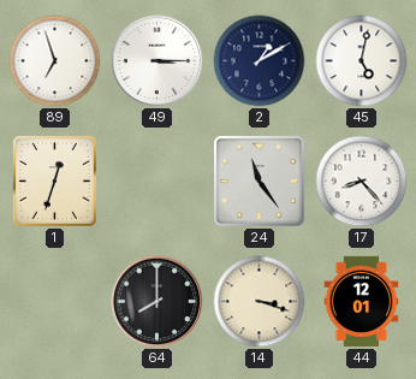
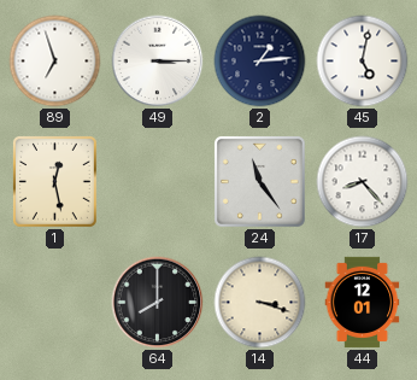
2: 1:10 -> 1:14
1: 12:33 -> 12:28
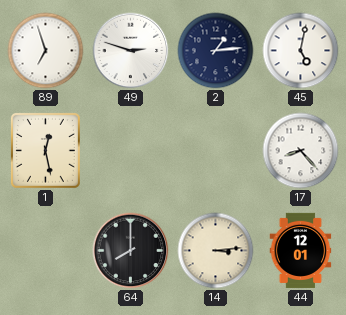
49: 3:15 -> 2:48
24: 11:24 -> none
14: 3:18 -> 3:14
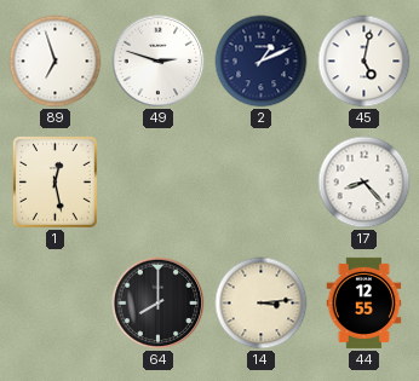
2: 1:14 -> 1:11
44: 12:01 -> 12:55
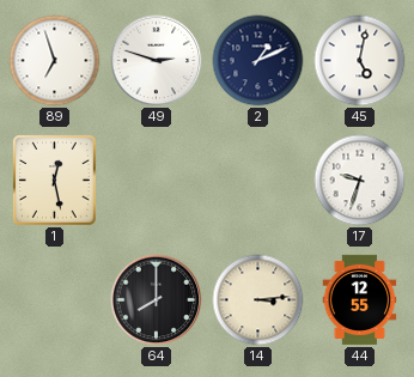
17: 8:23 -> 9:33
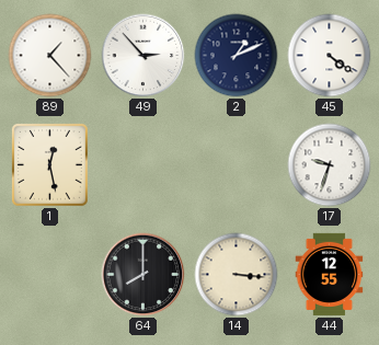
89: 6:57 -> 1:23
49: 2:48 -> 2:53
45: 5:02 -> 4:21
14: 3:14 -> 3:16
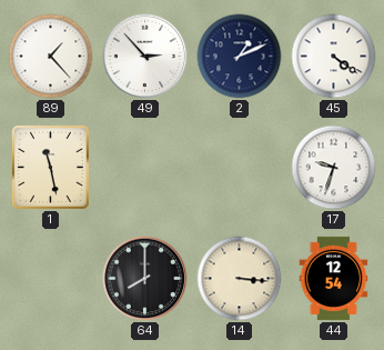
1: 12:28 -> 11:28
44: 12:55 -> 12:54
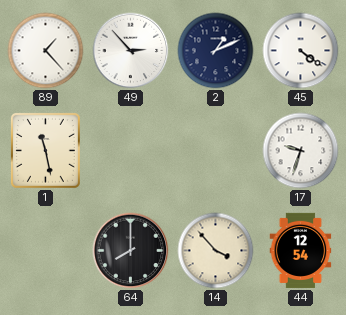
14: 3:16 -> 3:53
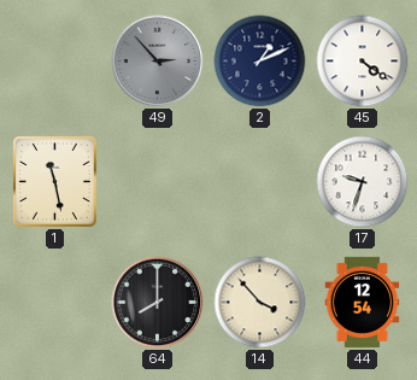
89: 1:23 -> none
49 dial: white -> grey
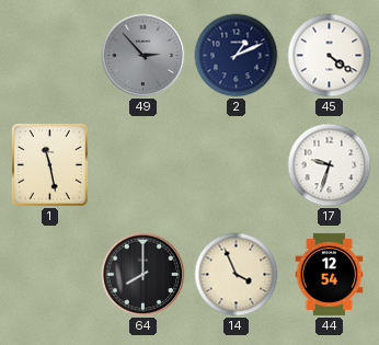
14: 3:53 -> 3:56
